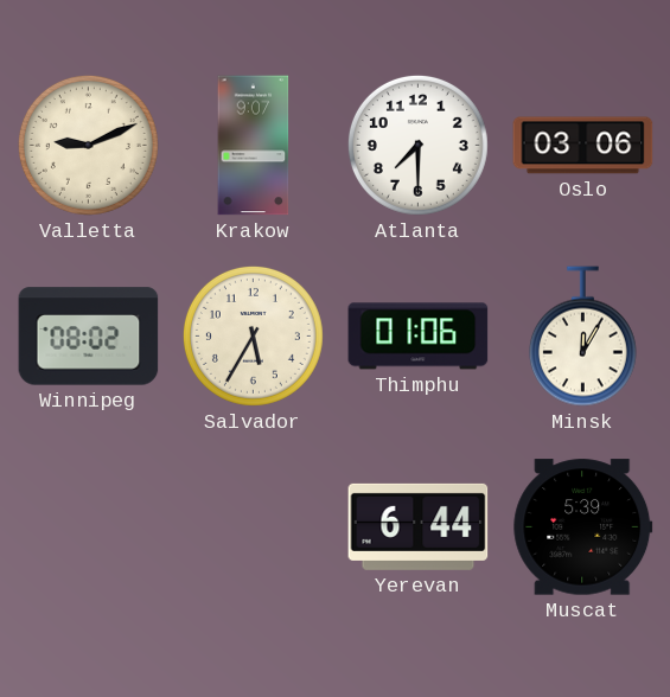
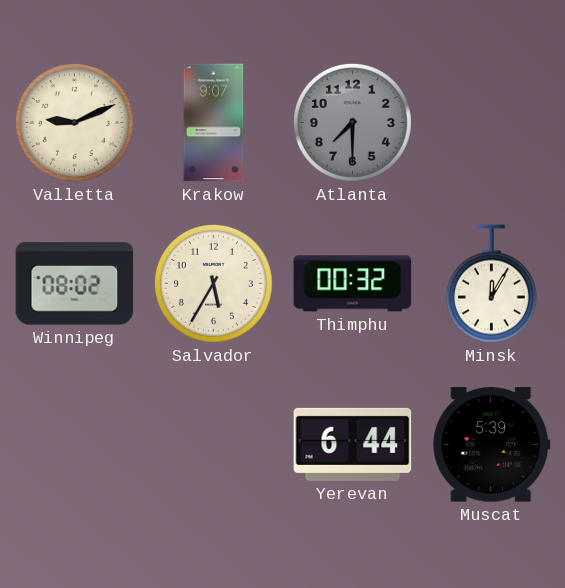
Atlanta dial: white -> grey
Oslo: 03:06 -> none
Thimphu: 01:06 -> 00:32
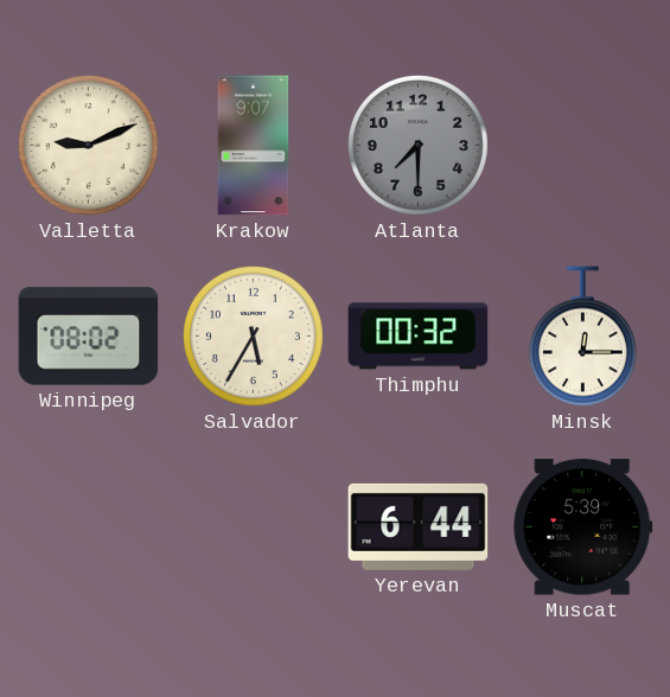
Minsk: 12:05 -> 12:15
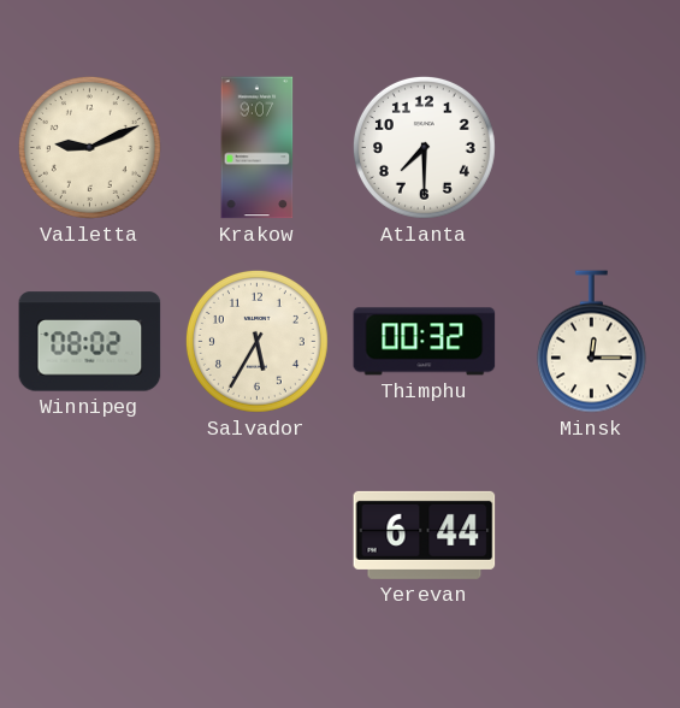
Atlanta dial: grey -> white
Muscat: 5:39 -> none
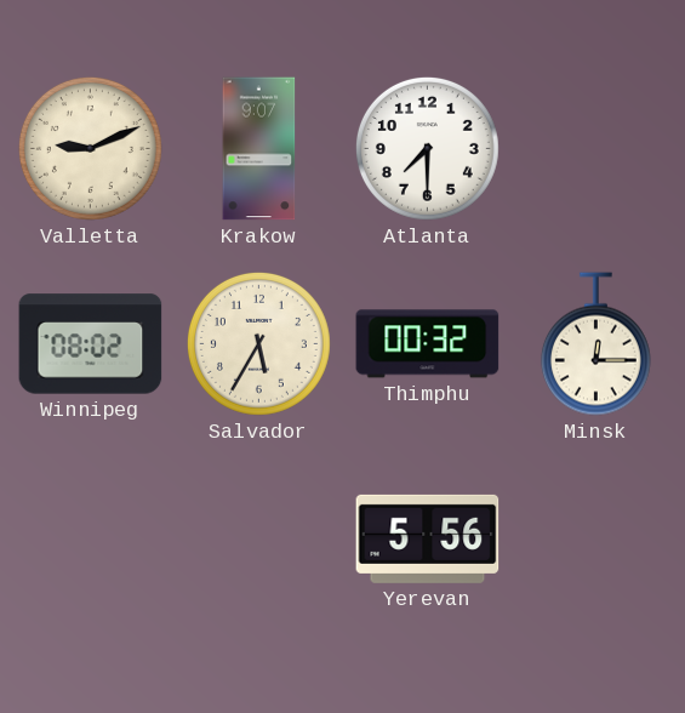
Yerevan: 6:44 -> 5:56
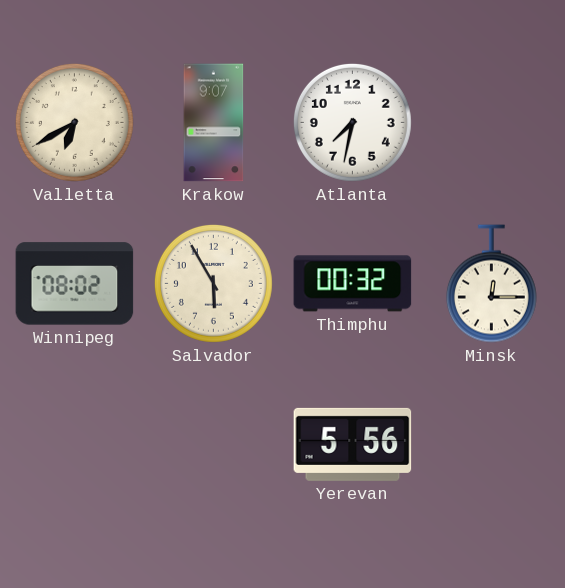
Valletta: 9:11 -> 6:40
Atlanta: 7:30 -> 7:32
Salvador: 5:35 -> 5:55
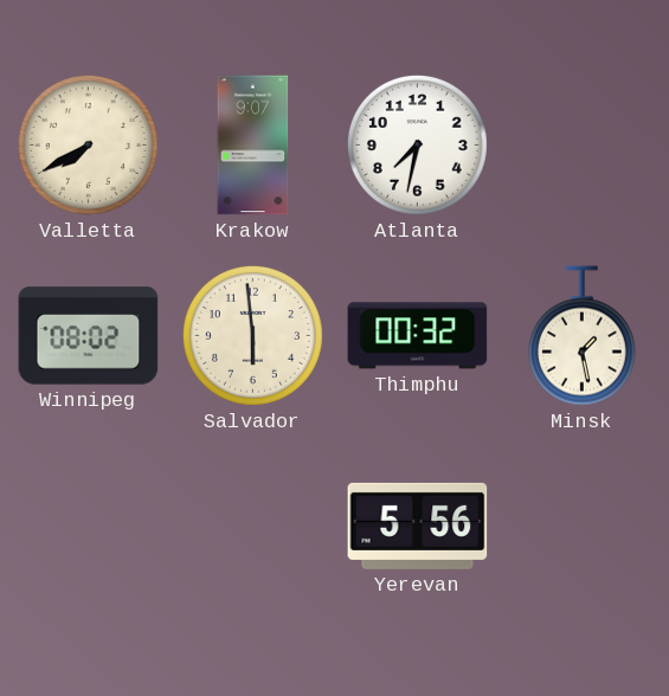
Valletta: 6:40 -> 7:40
Salvador: 5:55 -> 5:59
Minsk: 12:15 -> 1:28
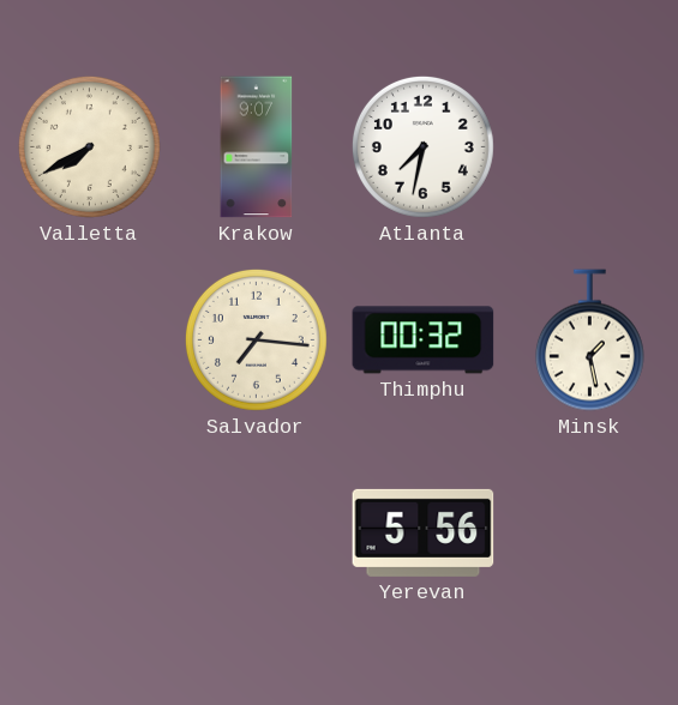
Winnipeg: 08:02 -> none
Salvador: 5:59 -> 7:16
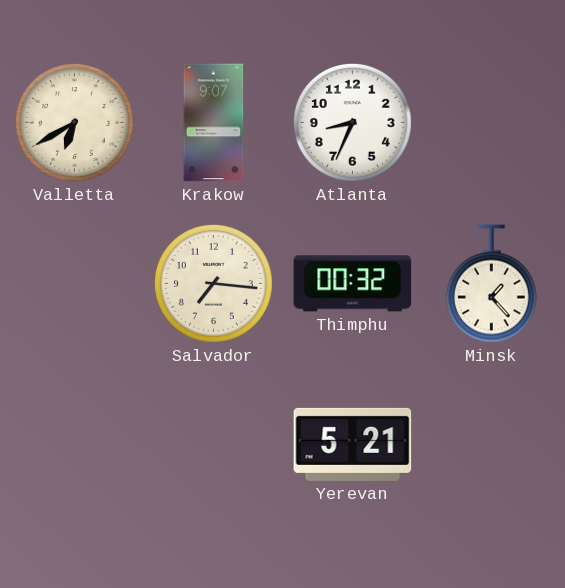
Valletta: 7:40 -> 6:40
Atlanta: 7:32 -> 8:34
Minsk: 1:28 -> 1:23
Yerevan: 5:56 -> 5:21
